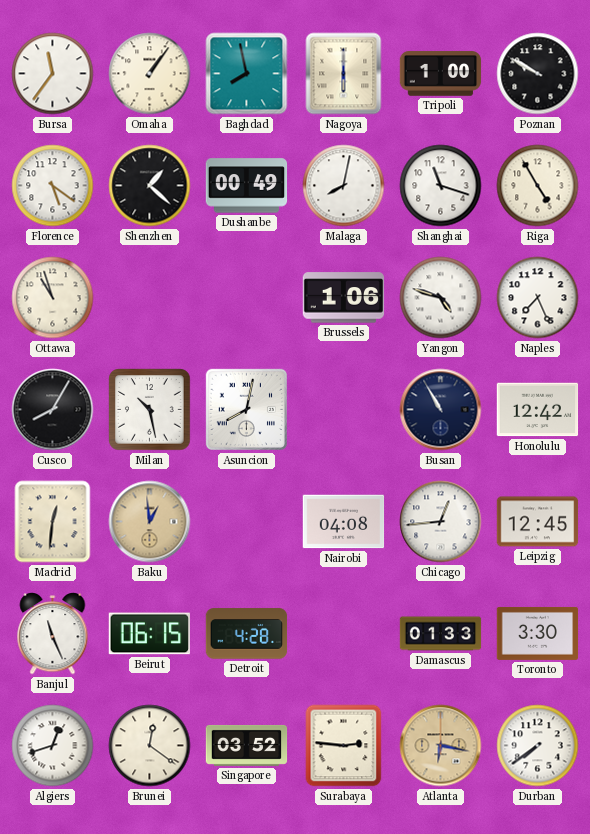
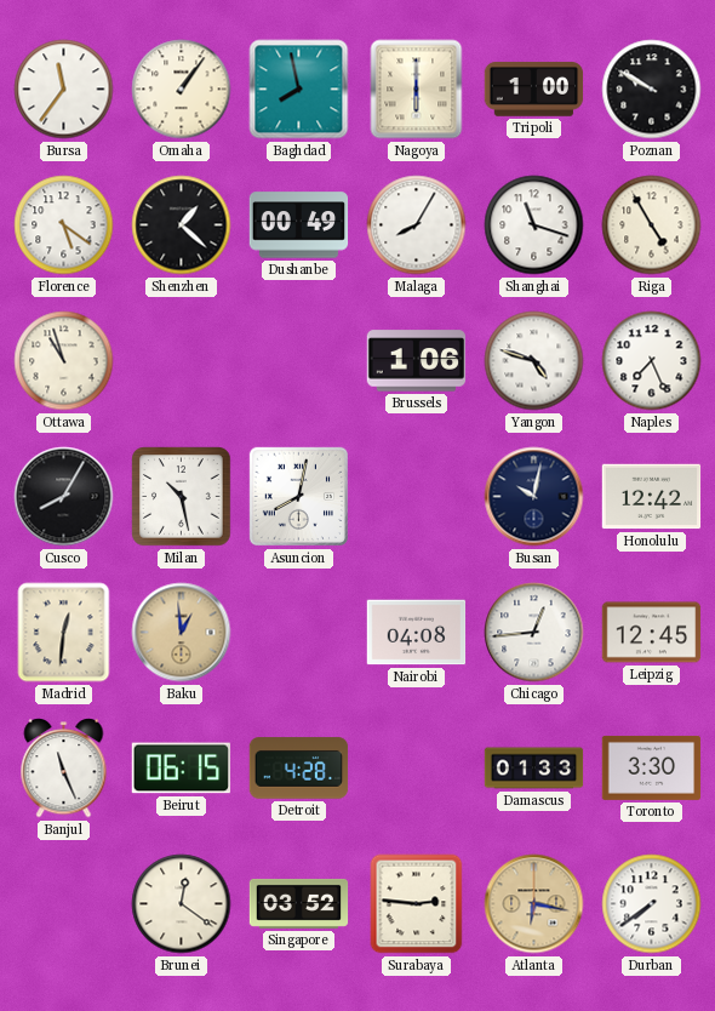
Malaga: 8:02 -> 8:05
Busan: 10:55 -> 10:02
Algiers: 12:42 -> none
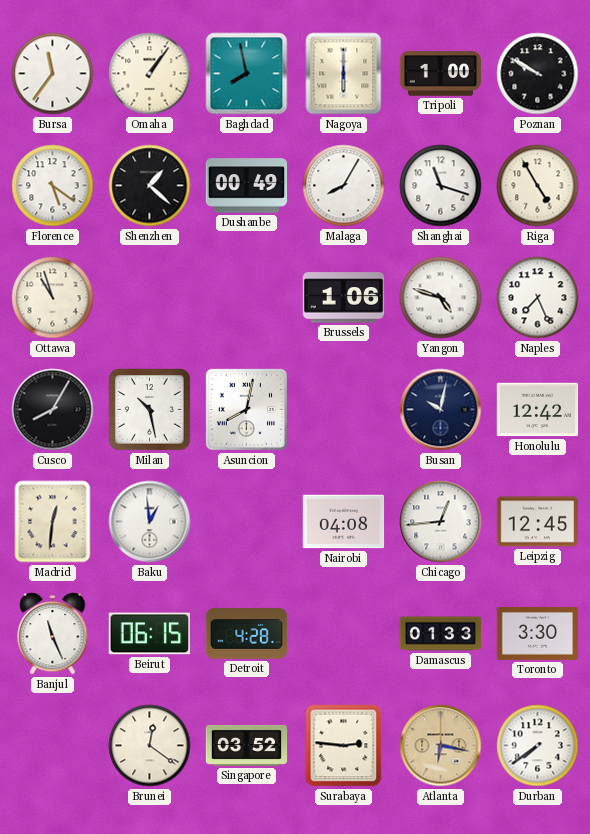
Baku dial: champagne -> white
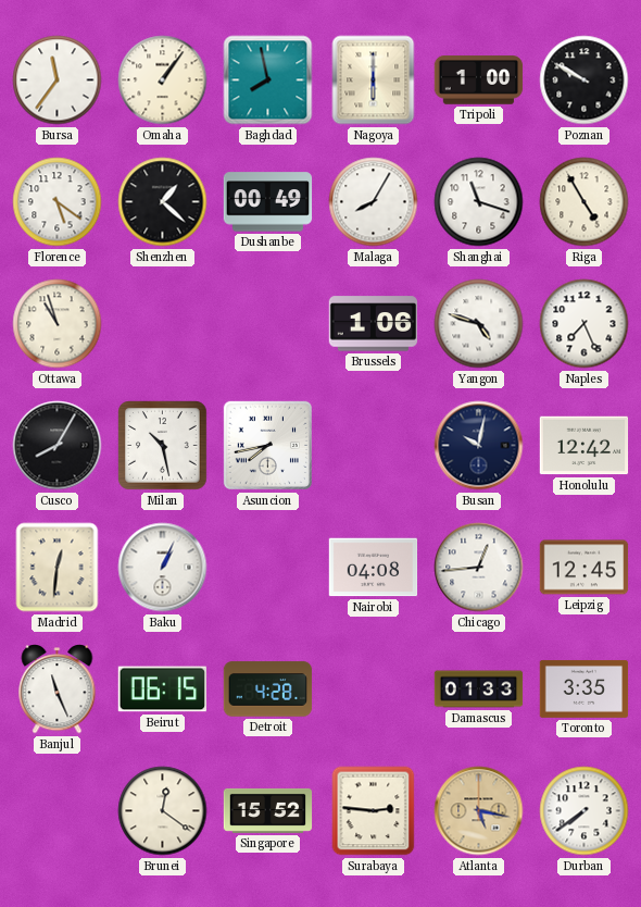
Asuncion: 8:02 -> 7:43
Baku: 12:59 -> 1:04
Toronto: 3:30 -> 3:35
Singapore: 03:52 -> 15:52
Atlanta: 6:17 -> 5:17
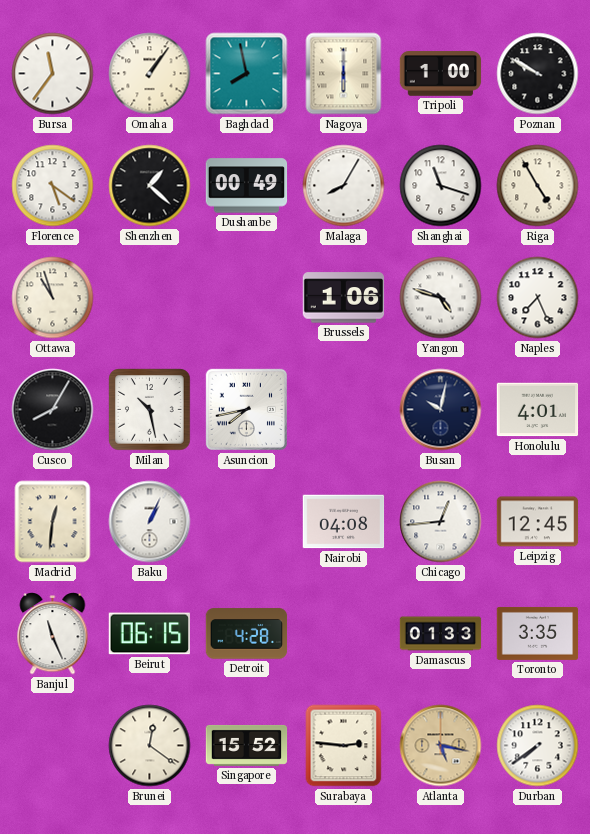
Honolulu: 12:42 -> 4:01
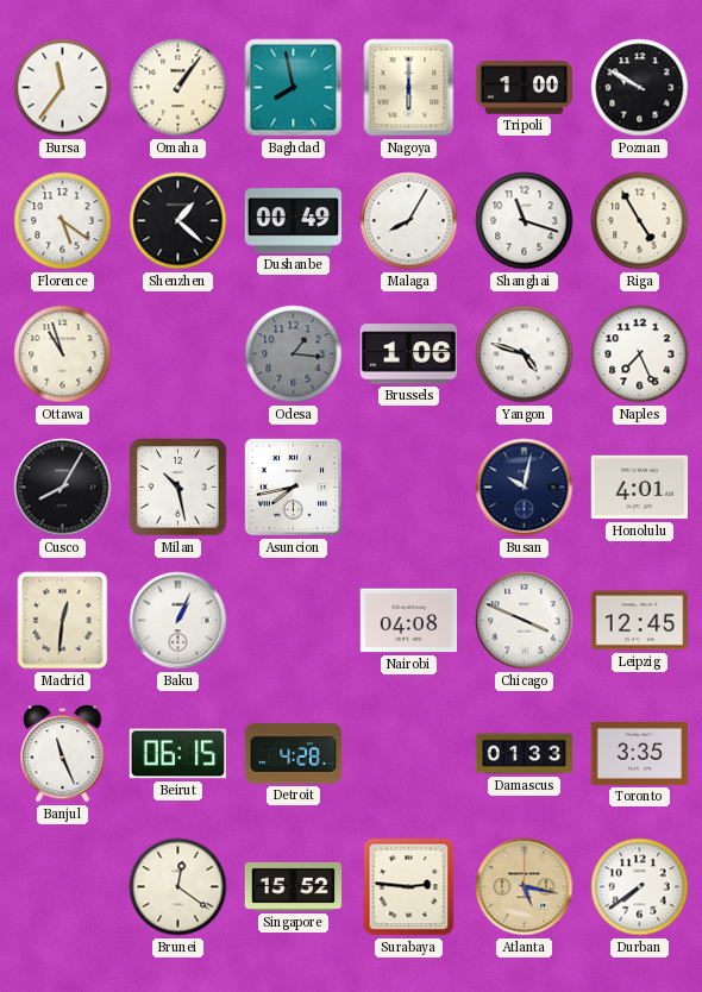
Odesa: none -> 1:16
Chicago: 12:44 -> 3:49
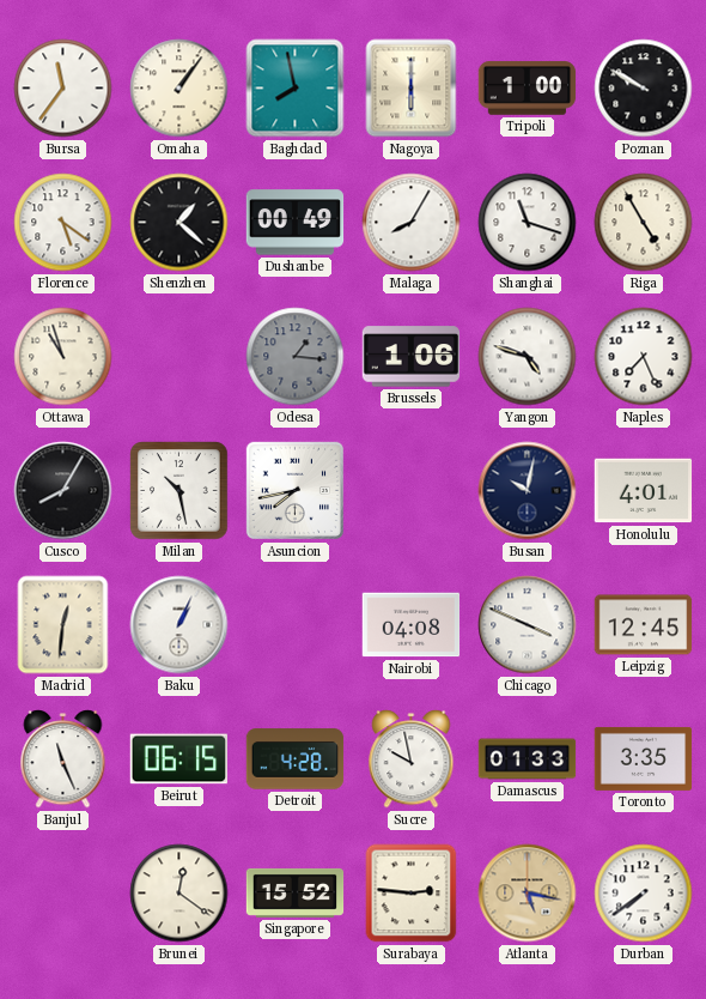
Sucre: none -> 9:58
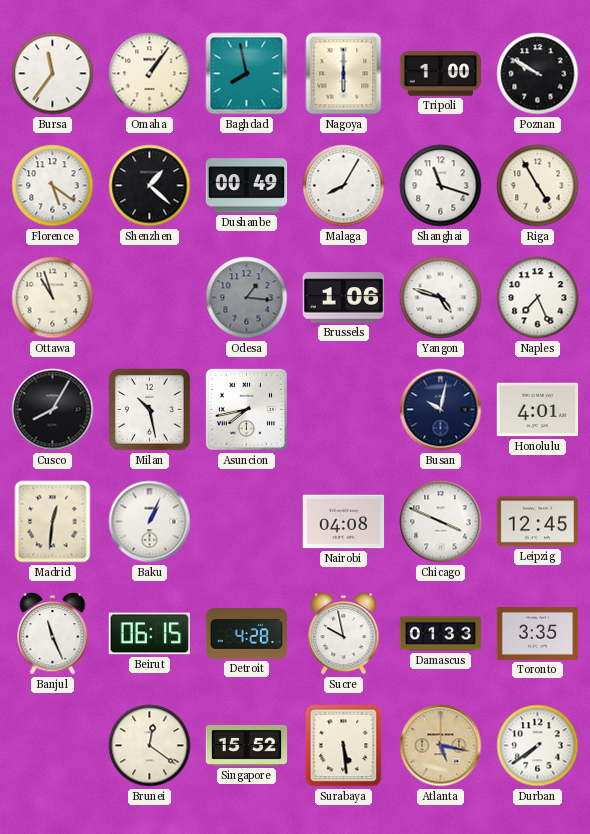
Surabaya: 2:46 -> 5:29
